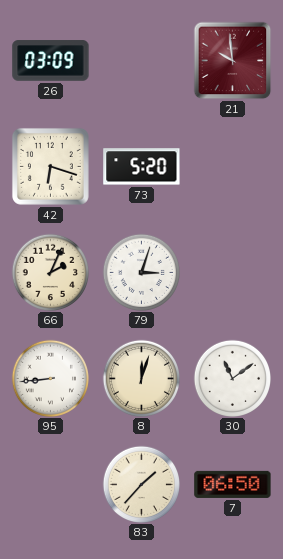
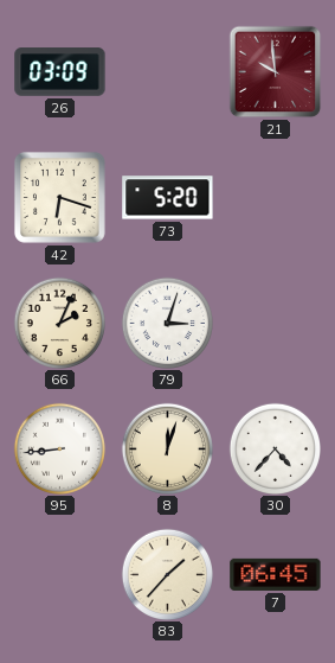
30: 11:09 -> 4:37
7: 06:50 -> 06:45
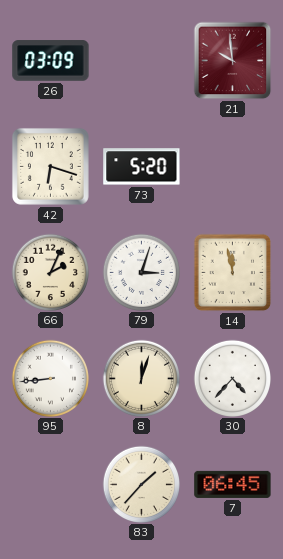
14: none -> 11:58
